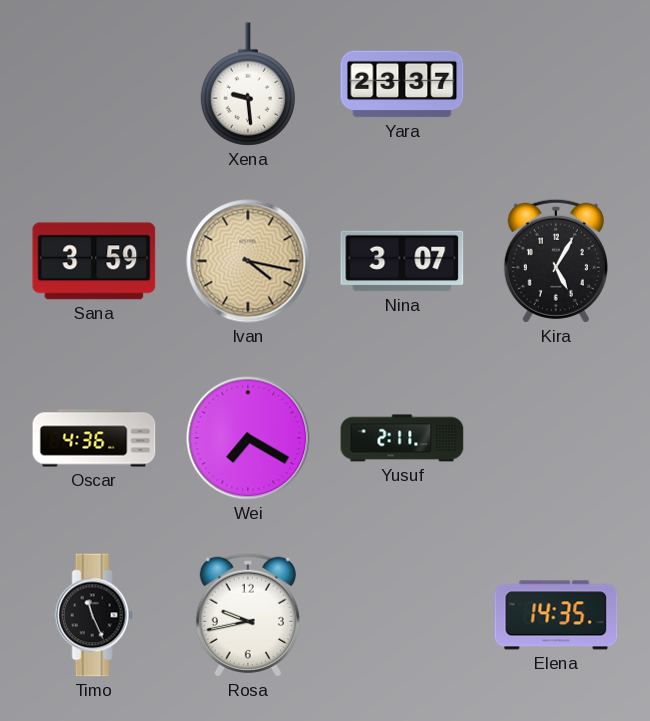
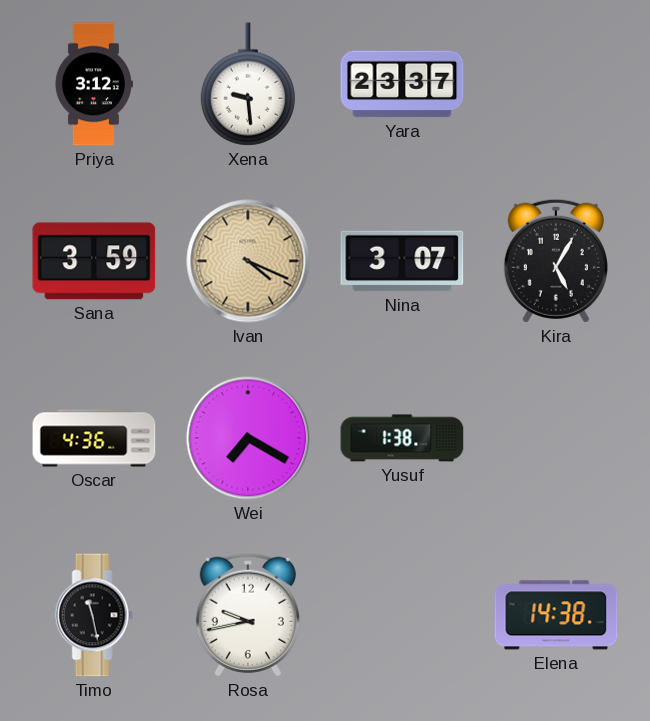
Priya: none -> 3:12
Ivan: 4:17 -> 4:19
Yusuf: 2:11 -> 1:38
Timo: 11:26 -> 11:28
Elena: 14:35 -> 14:38
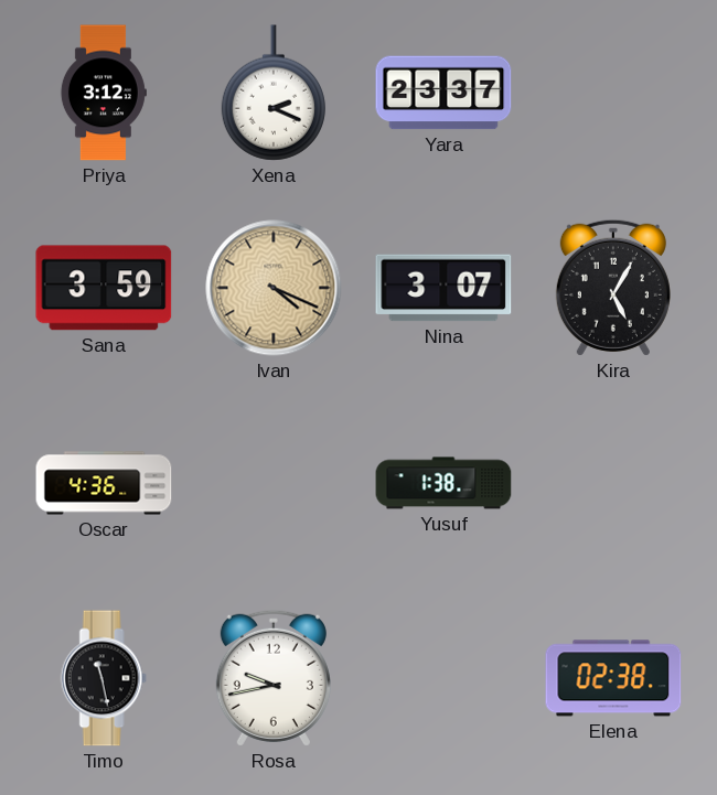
Xena: 9:29 -> 2:19
Wei: 7:20 -> none
Elena: 14:38 -> 02:38
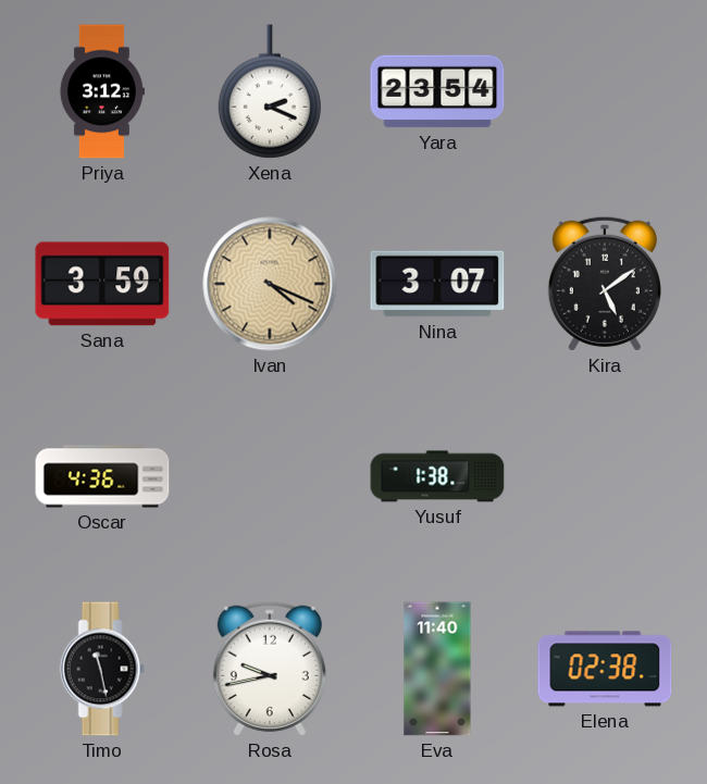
Yara: 23:37 -> 23:54
Kira: 5:05 -> 5:09
Eva: none -> 11:40
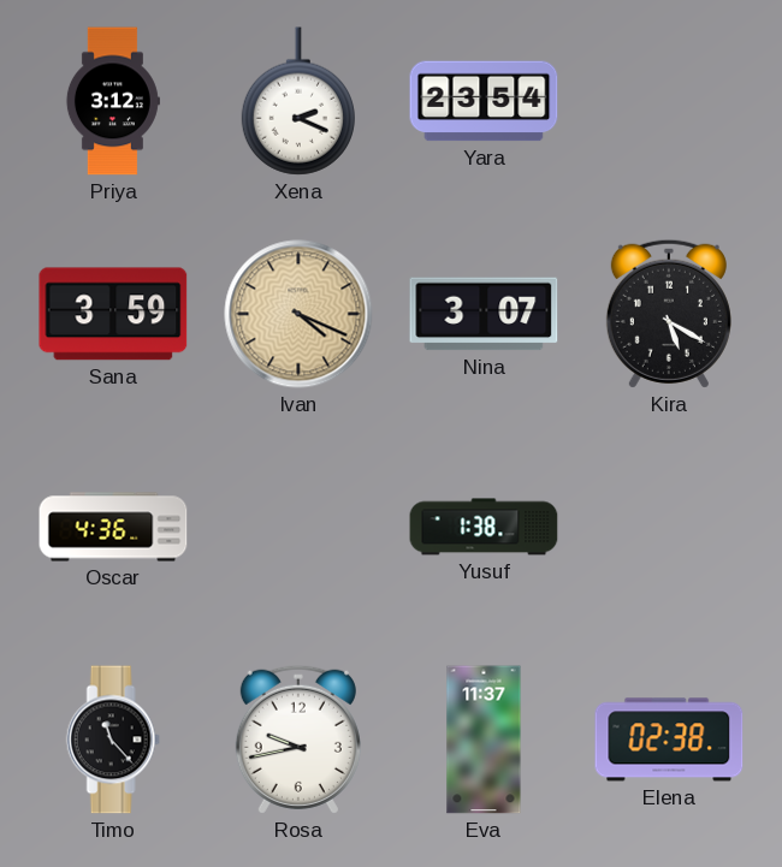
Kira: 5:09 -> 5:20
Timo: 11:28 -> 11:23
Eva: 11:40 -> 11:37
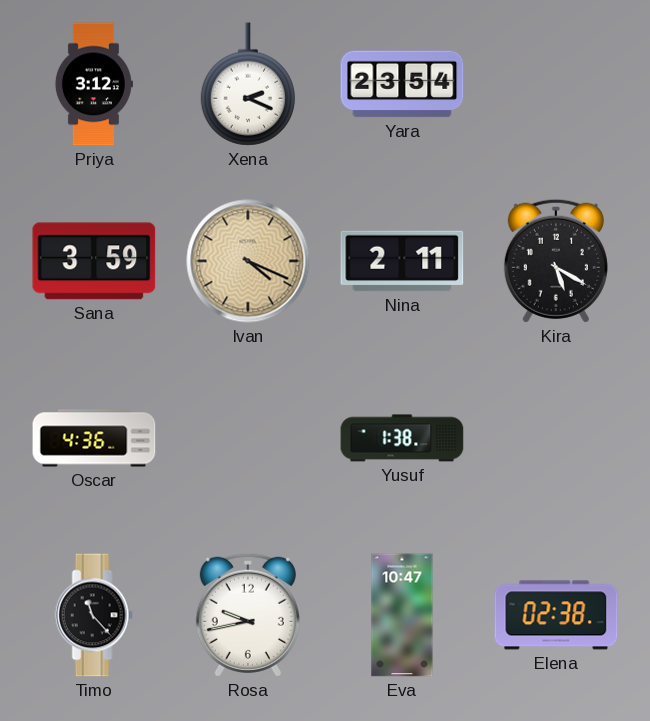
Nina: 3:07 -> 2:11
Eva: 11:37 -> 10:47
